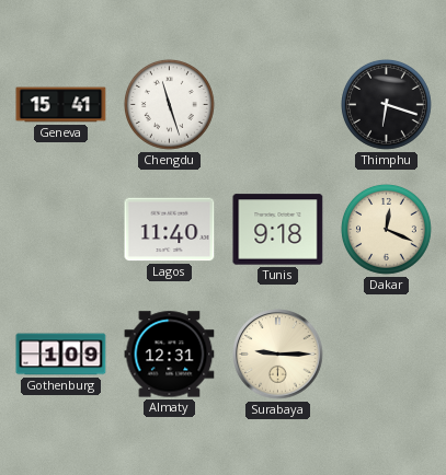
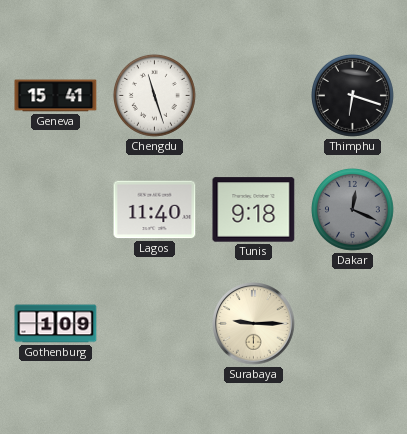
Dakar dial: cream -> grey
Almaty: 12:31 -> none
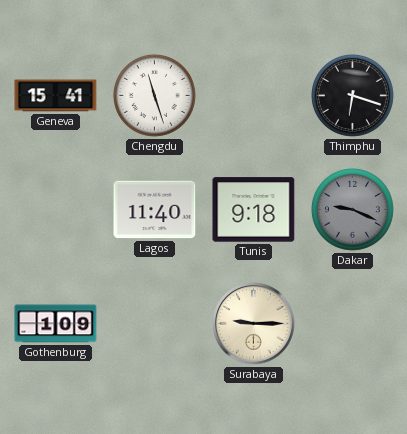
Dakar: 12:19 -> 9:19
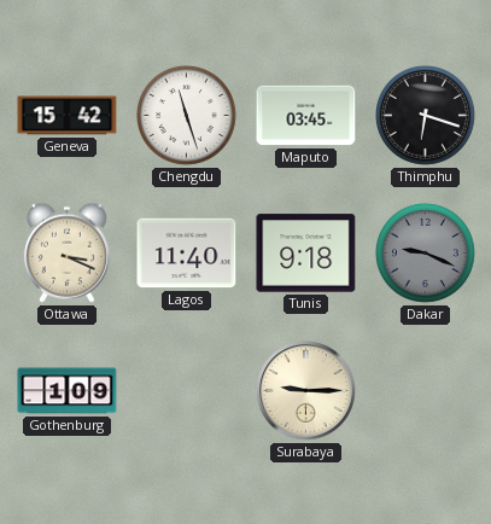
Geneva: 15:41 -> 15:42
Maputo: none -> 03:45
Ottawa: none -> 3:19
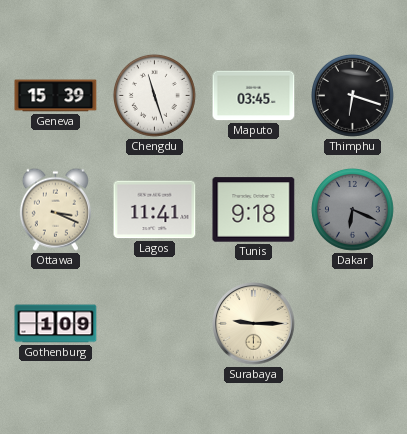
Geneva: 15:42 -> 15:39
Lagos: 11:40 -> 11:41
Dakar: 9:19 -> 6:19
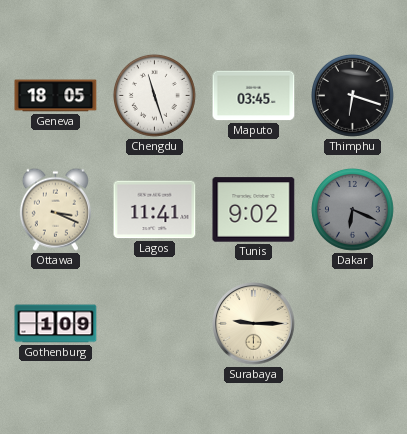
Geneva: 15:39 -> 18:05
Tunis: 9:18 -> 9:02
